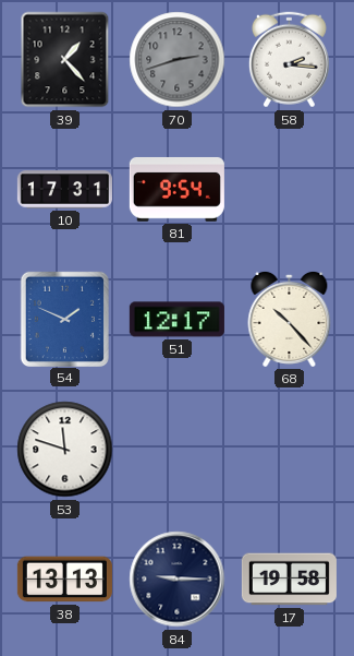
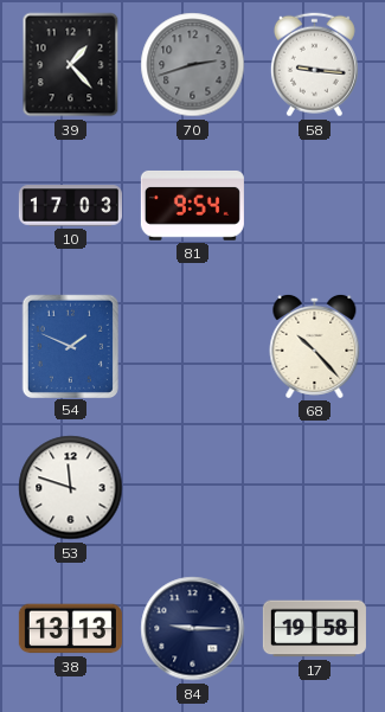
58: 2:16 -> 9:16
10: 17:31 -> 17:03
51: 12:17 -> none
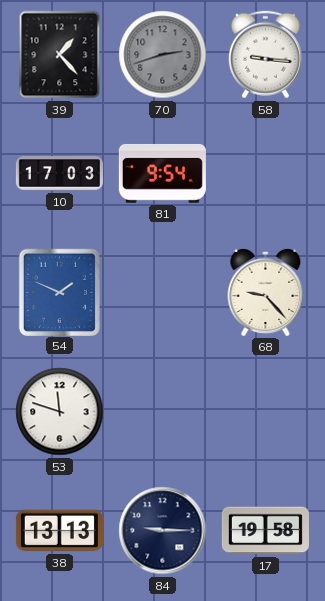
68: 10:23 -> 9:23
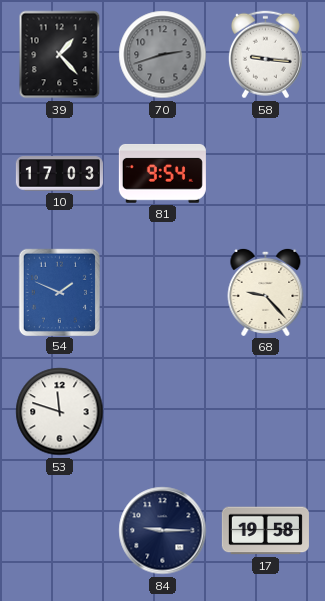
38: 13:13 -> none
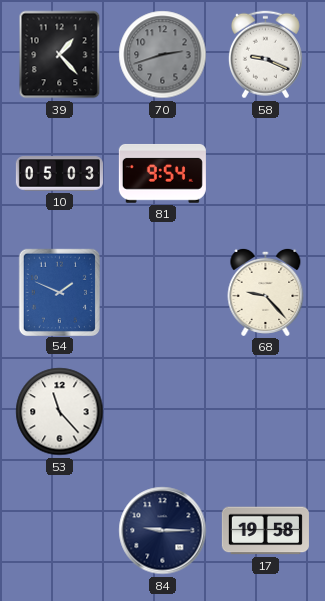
58: 9:16 -> 9:19
10: 17:03 -> 05:03
53: 11:48 -> 11:23
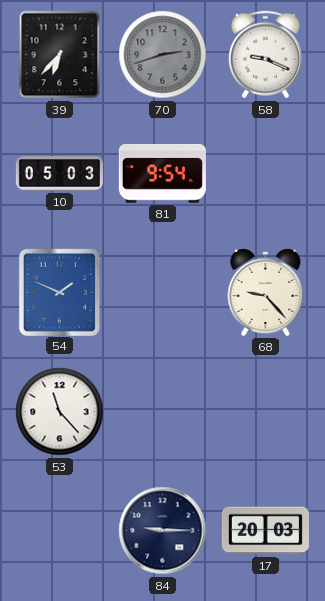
39: 1:23 -> 6:37
17: 19:58 -> 20:03
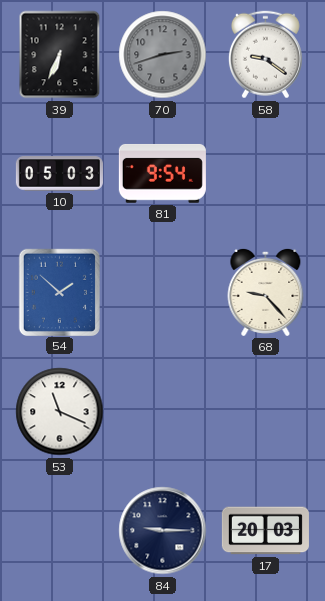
39: 6:37 -> 6:34
58: 9:19 -> 9:21
54: 1:49 -> 1:52
53: 11:23 -> 11:19
